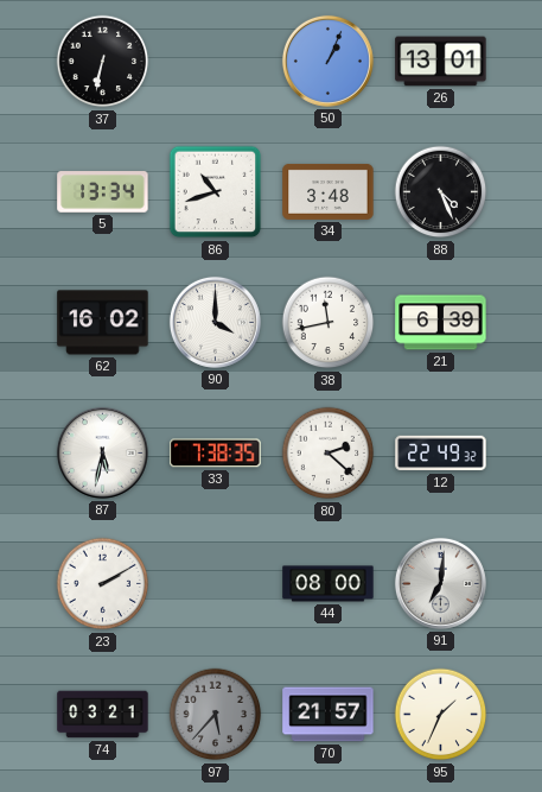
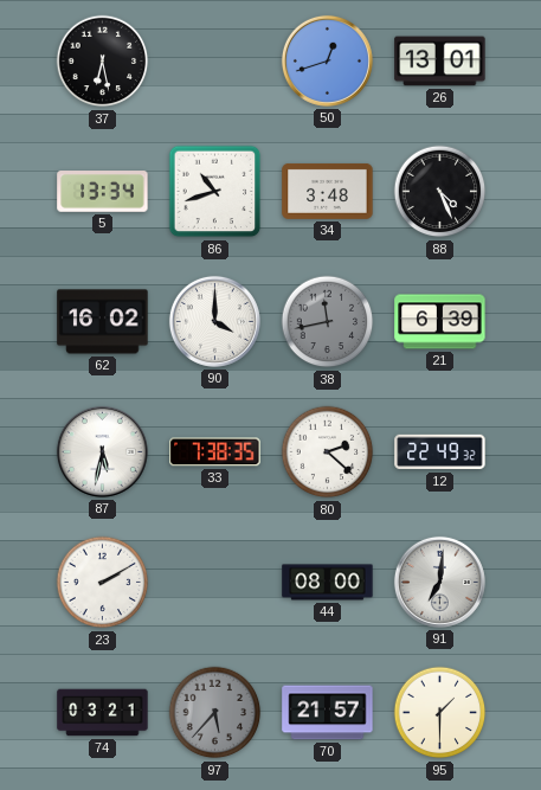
37: 6:32 -> 6:28
50: 1:04 -> 12:42
38 dial: white -> grey
95: 1:34 -> 1:30
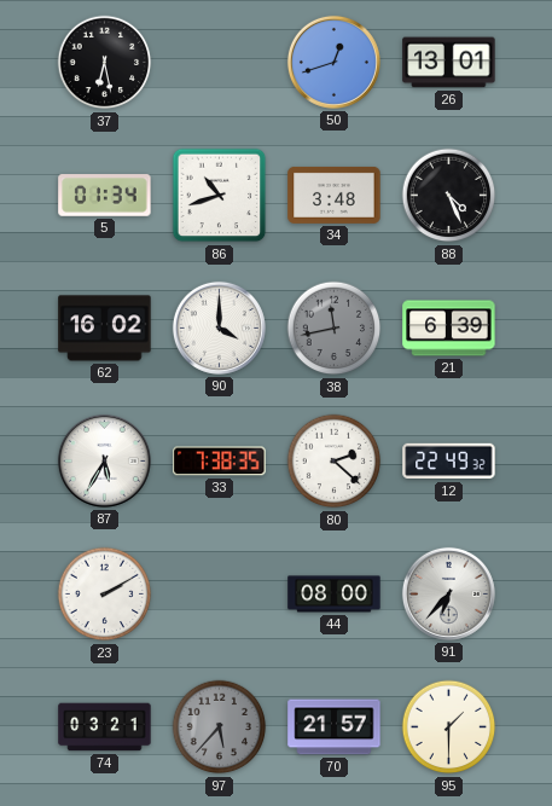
5: 13:34 -> 01:34
87: 5:32 -> 5:35
91: 7:01 -> 6:37
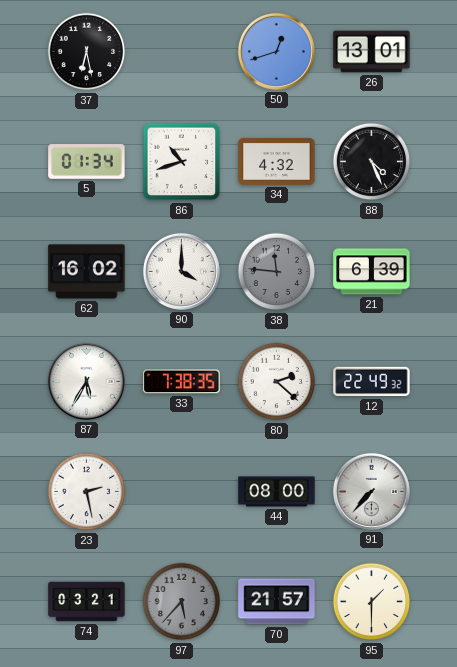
34: 3:48 -> 4:32
38: 11:43 -> 11:46
23: 2:10 -> 2:28
91: 6:37 -> 7:37
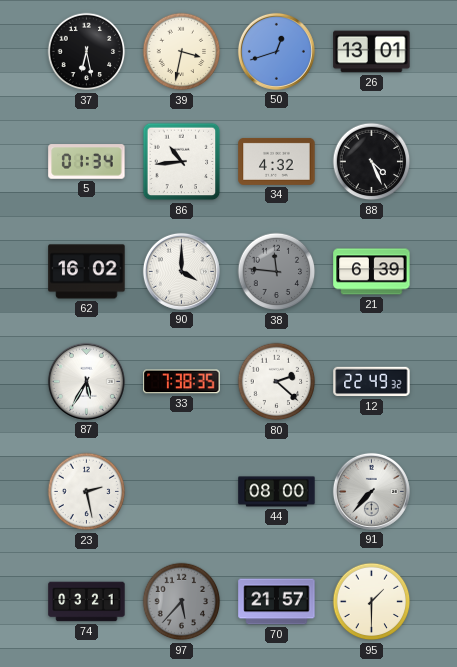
39: none -> 3:32
86: 10:42 -> 10:44
